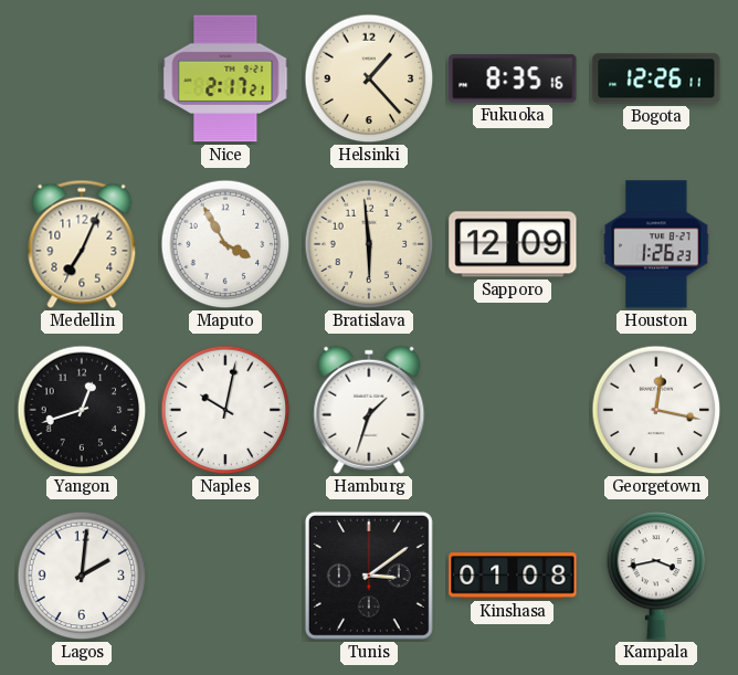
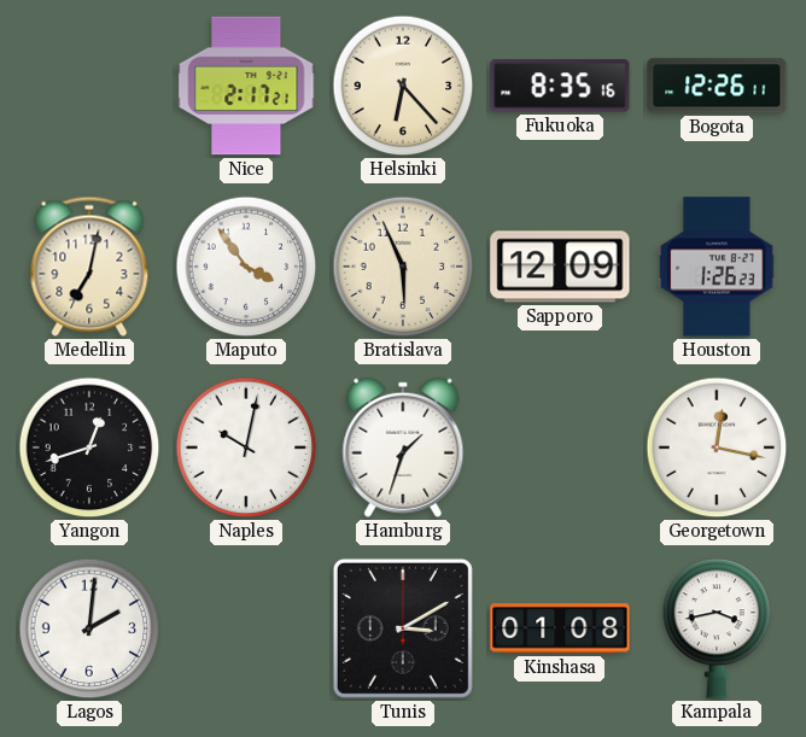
Helsinki: 1:23 -> 6:23
Medellin: 7:04 -> 7:02
Maputo: 3:55 -> 3:54
Bratislava: 5:59 -> 5:56
Tunis: 3:09 -> 3:10
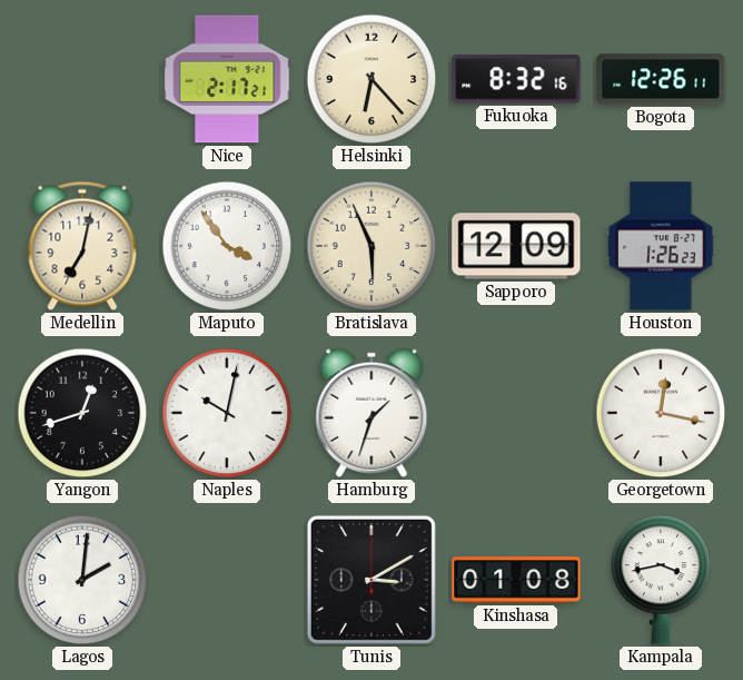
Fukuoka: 8:35 -> 8:32
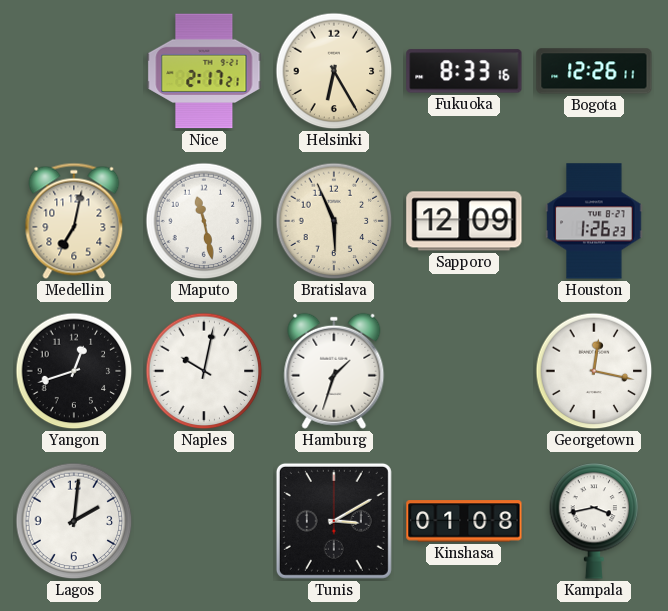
Helsinki: 6:23 -> 6:25
Fukuoka: 8:32 -> 8:33
Maputo: 3:54 -> 11:28
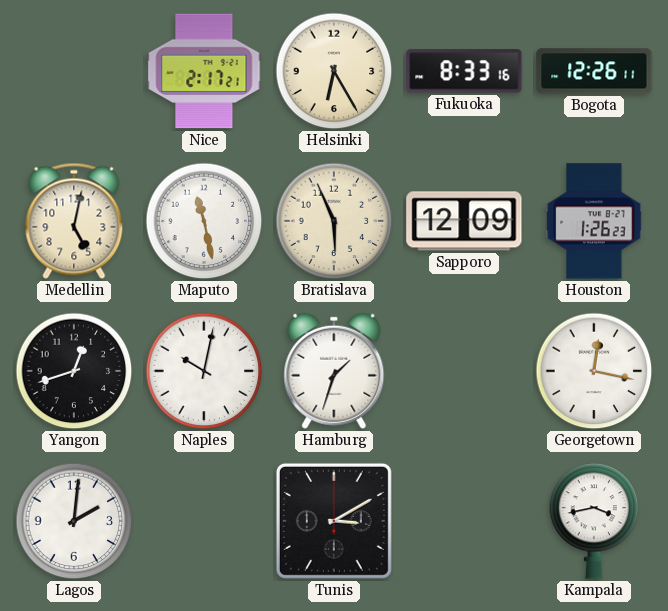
Medellin: 7:02 -> 5:02
Kinshasa: 01:08 -> none
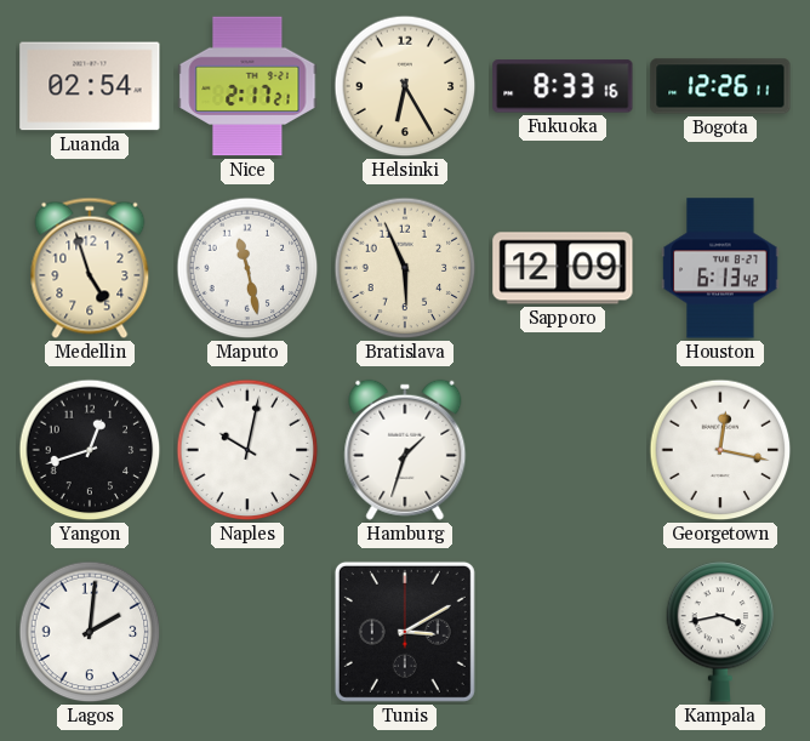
Luanda: none -> 02:54
Medellin: 5:02 -> 4:57
Houston: 1:26 -> 6:13
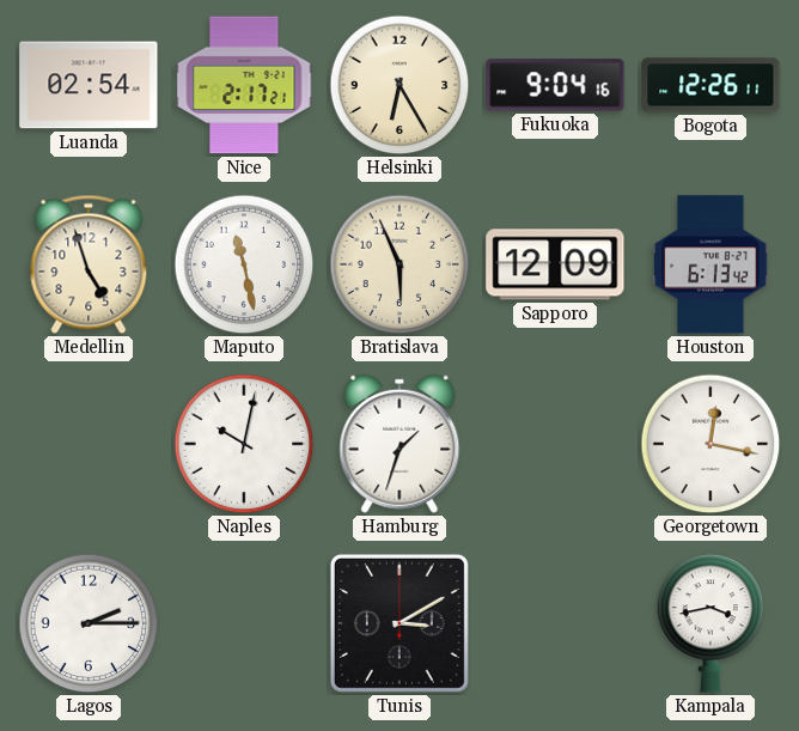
Fukuoka: 8:33 -> 9:04
Yangon: 12:42 -> none
Lagos: 2:01 -> 2:15
